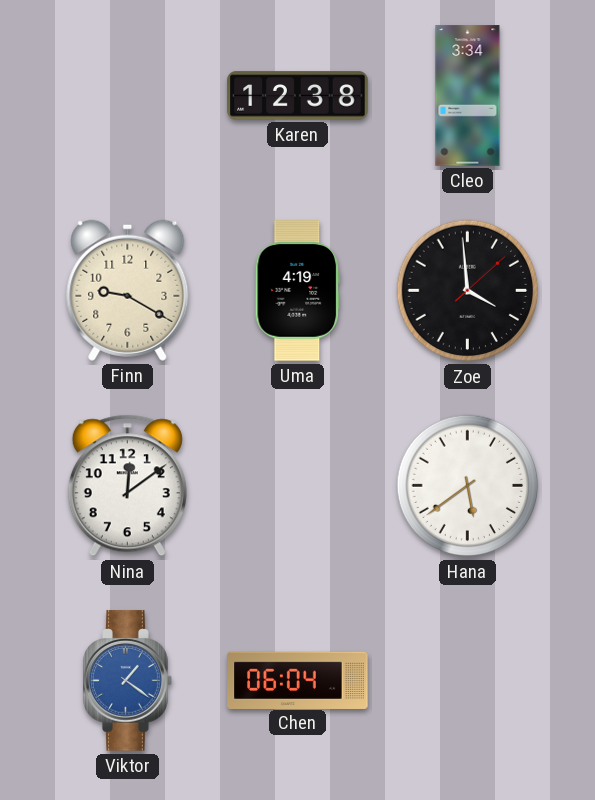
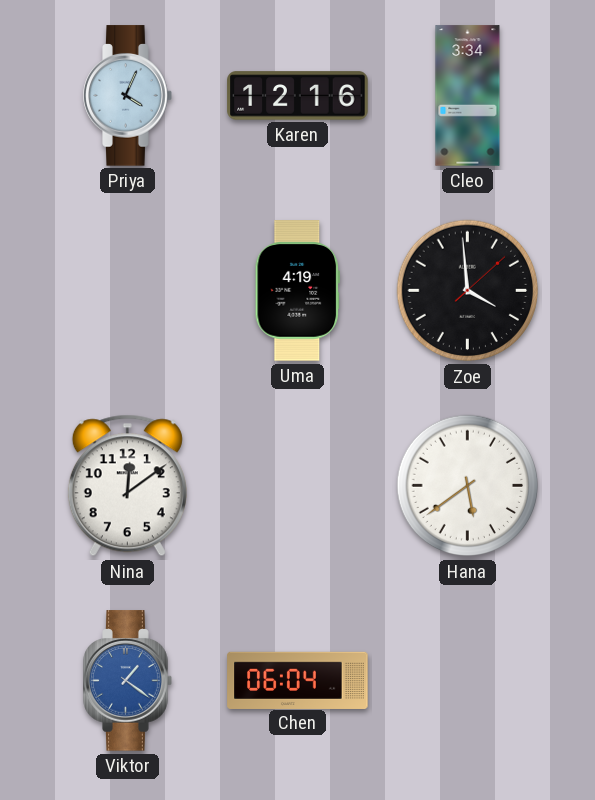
Priya: none -> 4:04
Karen: 12:38 -> 12:16
Finn: 9:20 -> none
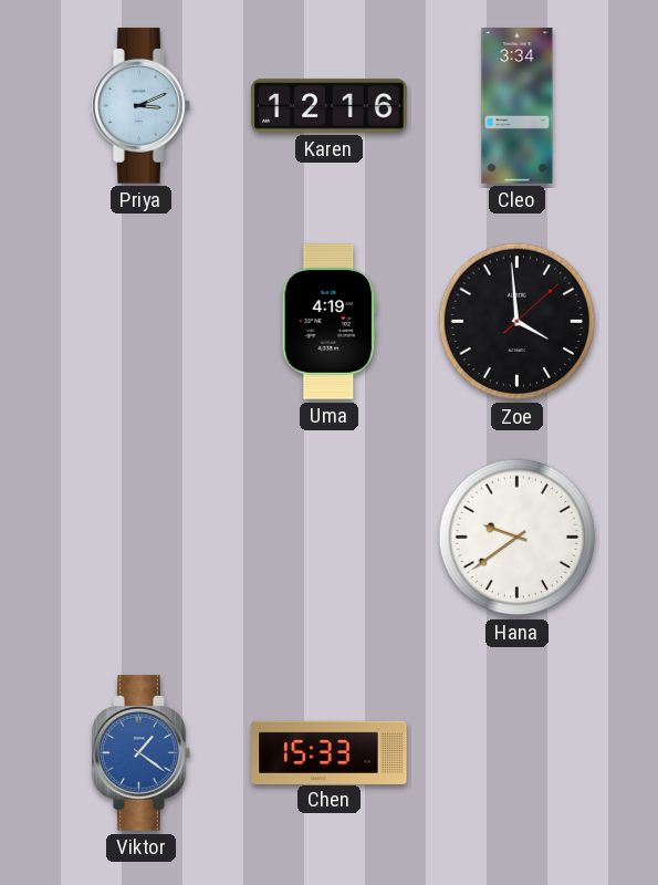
Priya: 4:04 -> 3:11
Nina: 12:09 -> none
Hana: 5:39 -> 9:39
Chen: 06:04 -> 15:33
